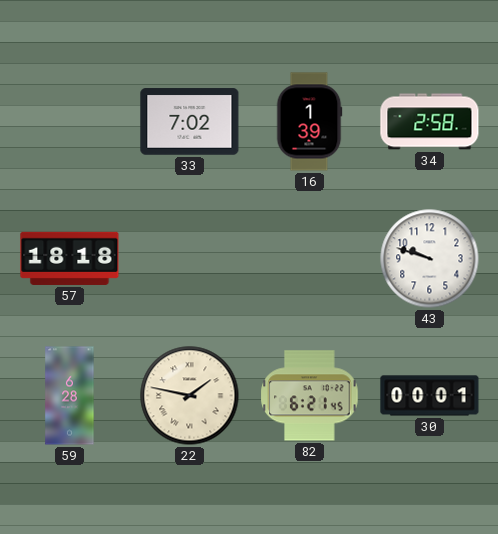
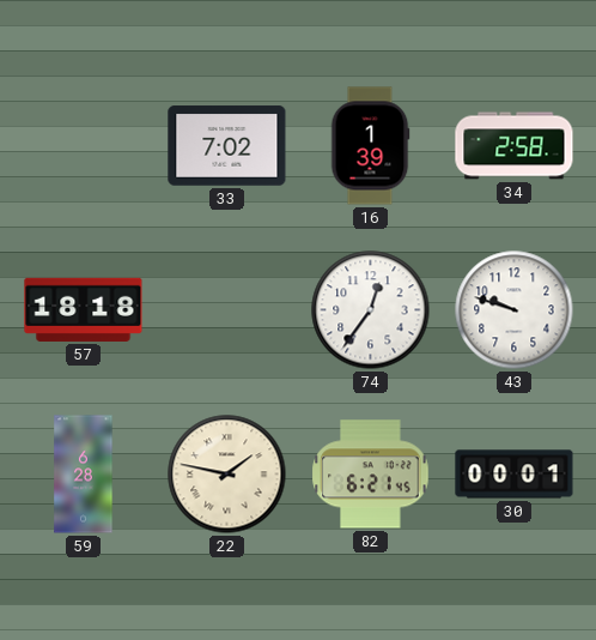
74: none -> 12:36
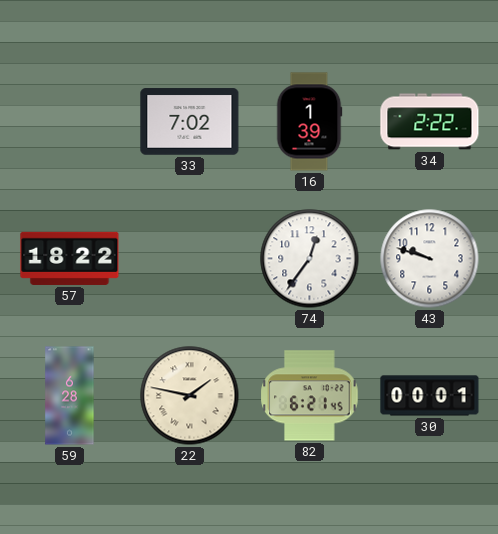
34: 2:58 -> 2:22
57: 18:18 -> 18:22
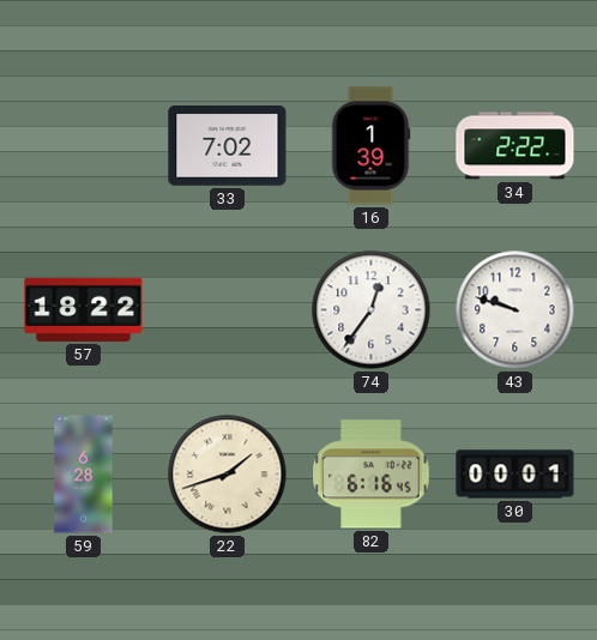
22: 1:47 -> 1:42
82: 6:21 -> 6:16
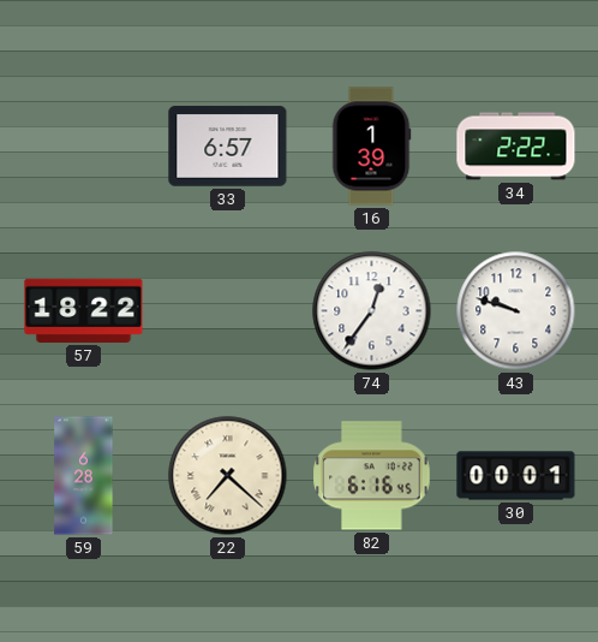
33: 7:02 -> 6:57
22: 1:42 -> 7:22
